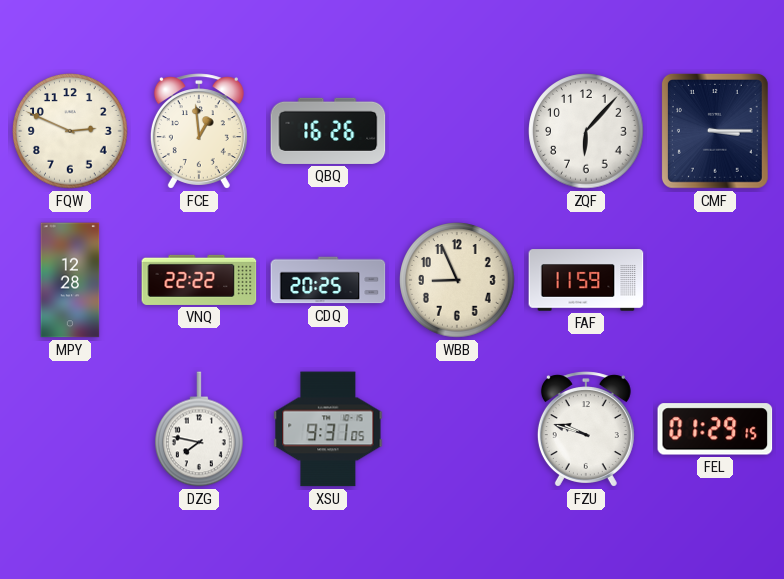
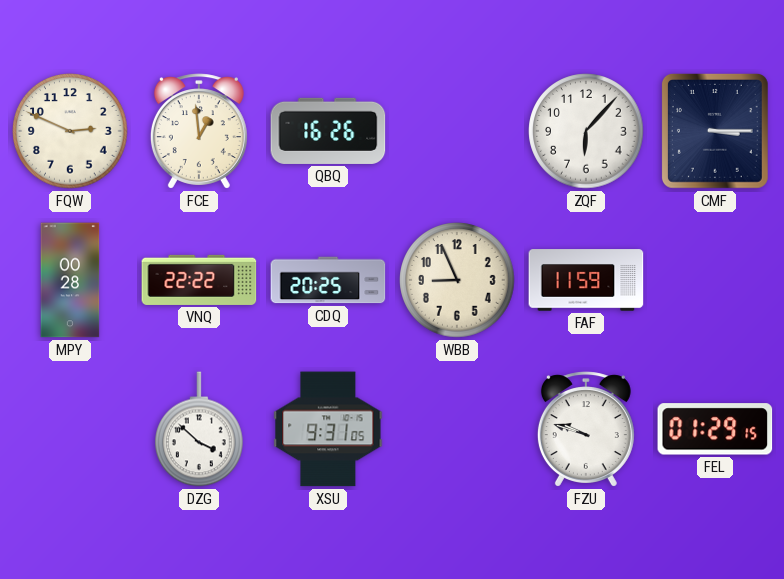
MPY: 12:28 -> 00:28
DZG: 7:47 -> 3:52
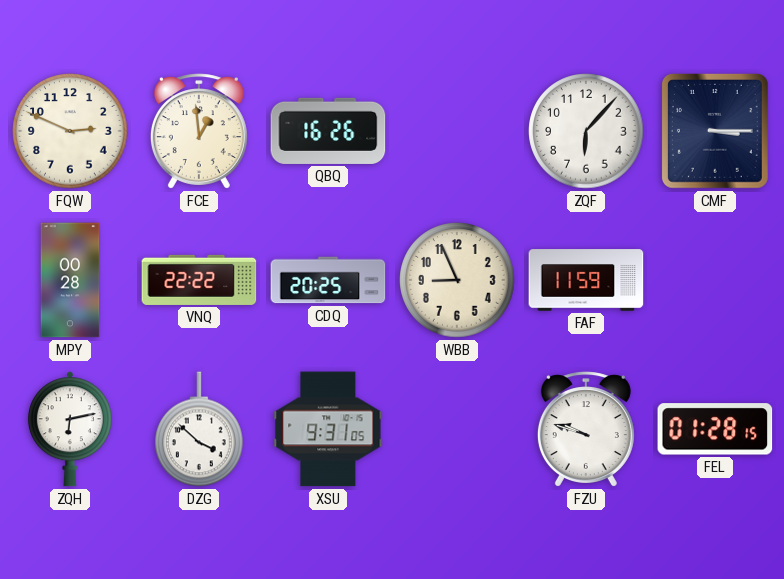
ZQH: none -> 6:13
FEL: 01:29 -> 01:28
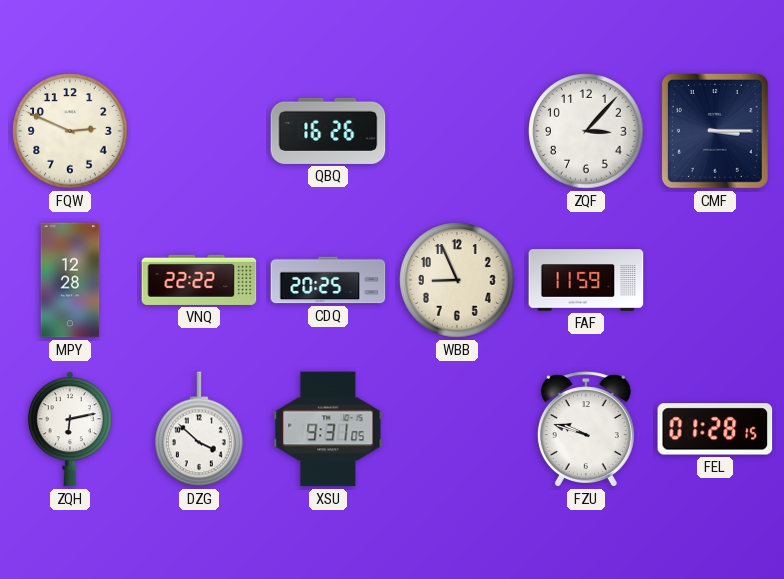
FCE: 12:59 -> none
ZQF: 6:07 -> 3:07
MPY: 00:28 -> 12:28
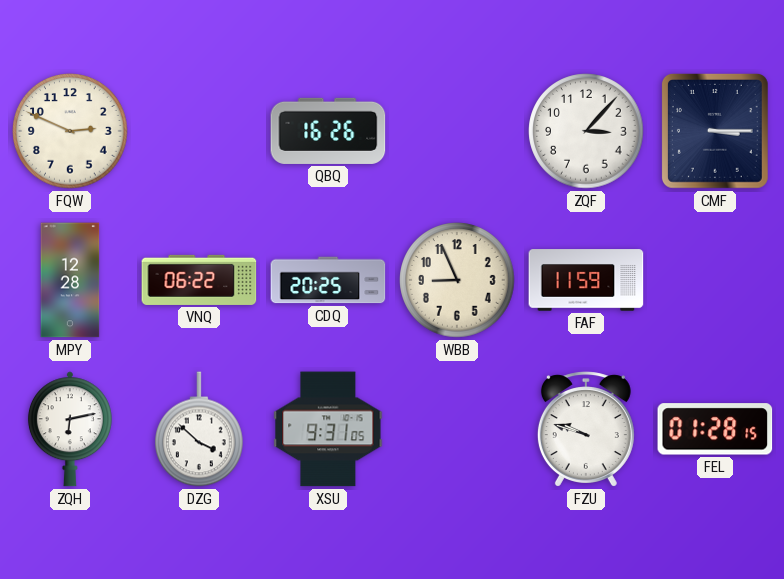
VNQ: 22:22 -> 06:22
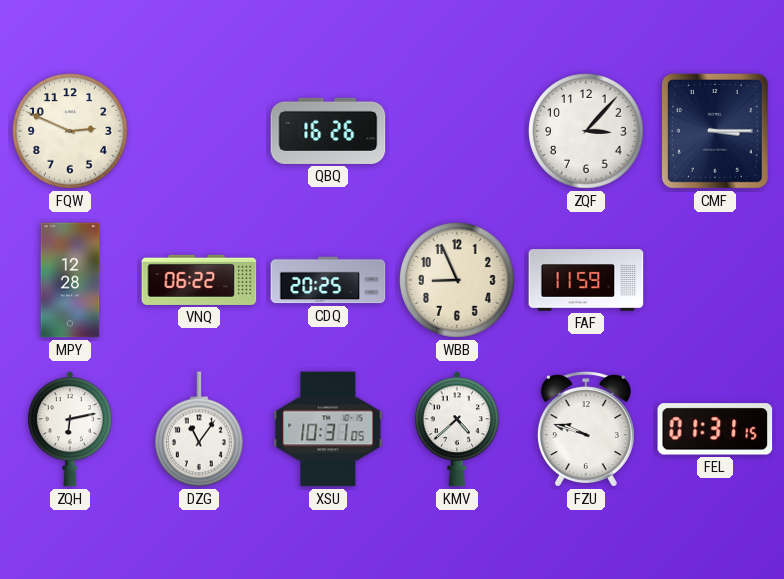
DZG: 3:52 -> 11:06
XSU: 9:31 -> 10:31
KMV: none -> 4:38
FEL: 01:28 -> 01:31
